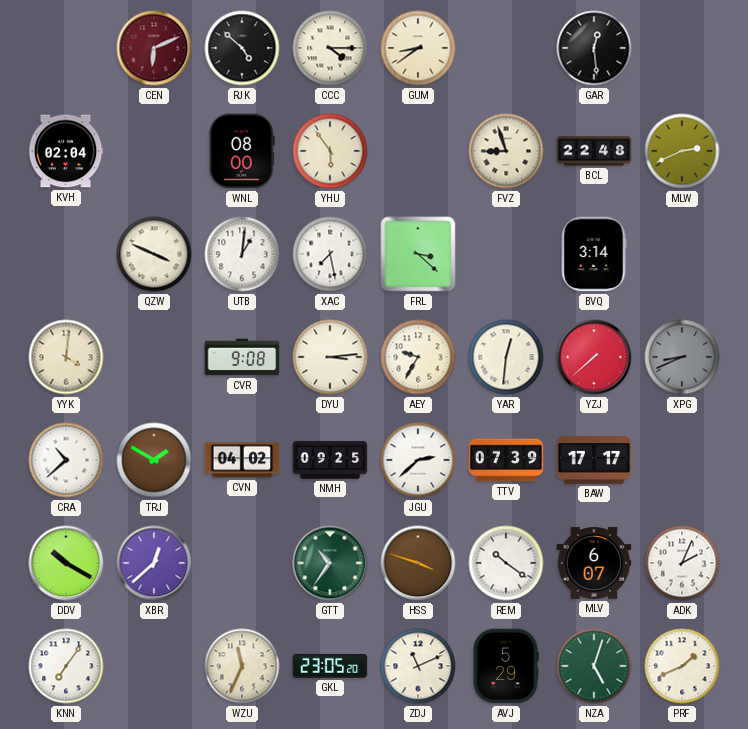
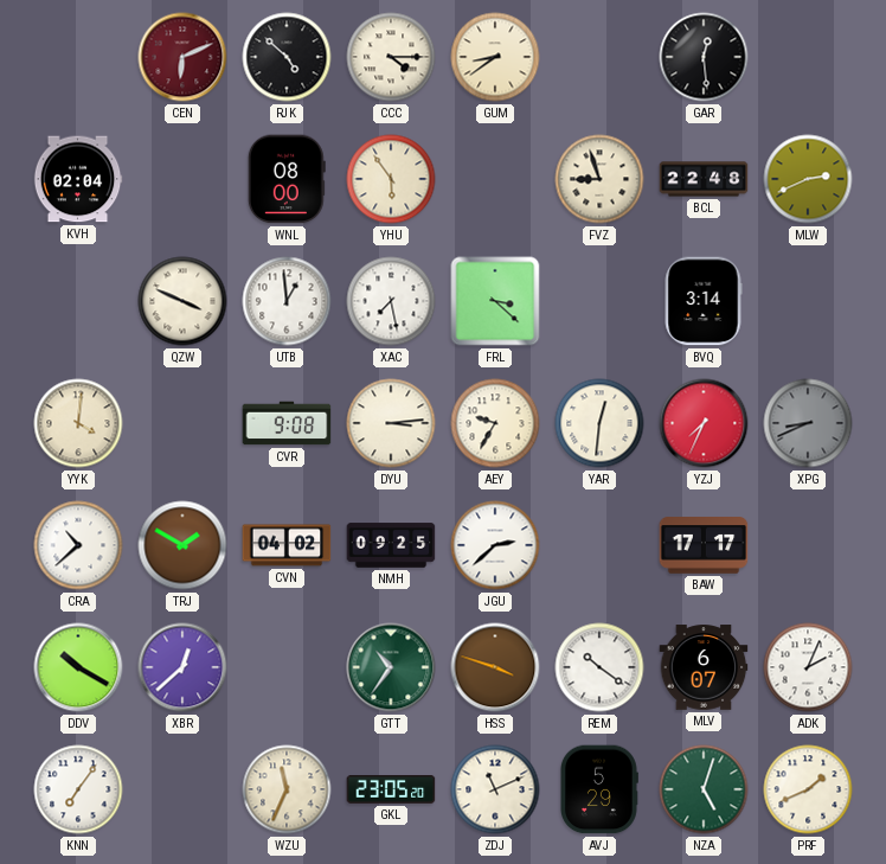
UTB: 1:01 -> 12:59
YZJ: 7:38 -> 7:34
TTV: 07:39 -> none
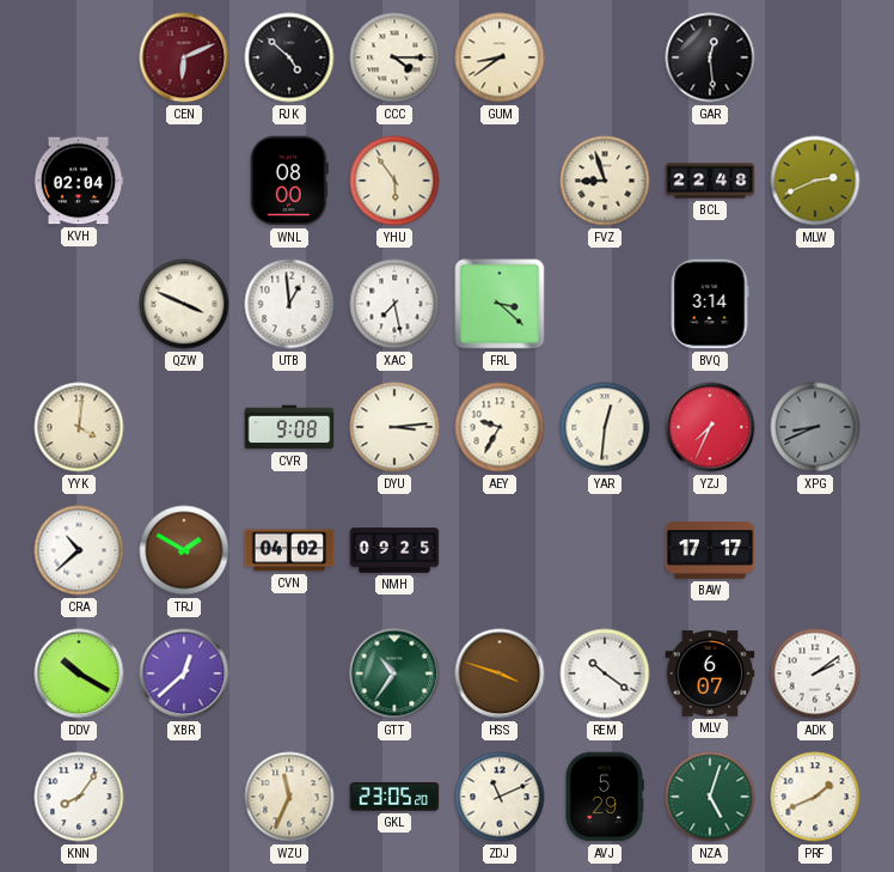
JGU: 2:38 -> none
ADK: 2:04 -> 2:09
KNN: 7:06 -> 8:06
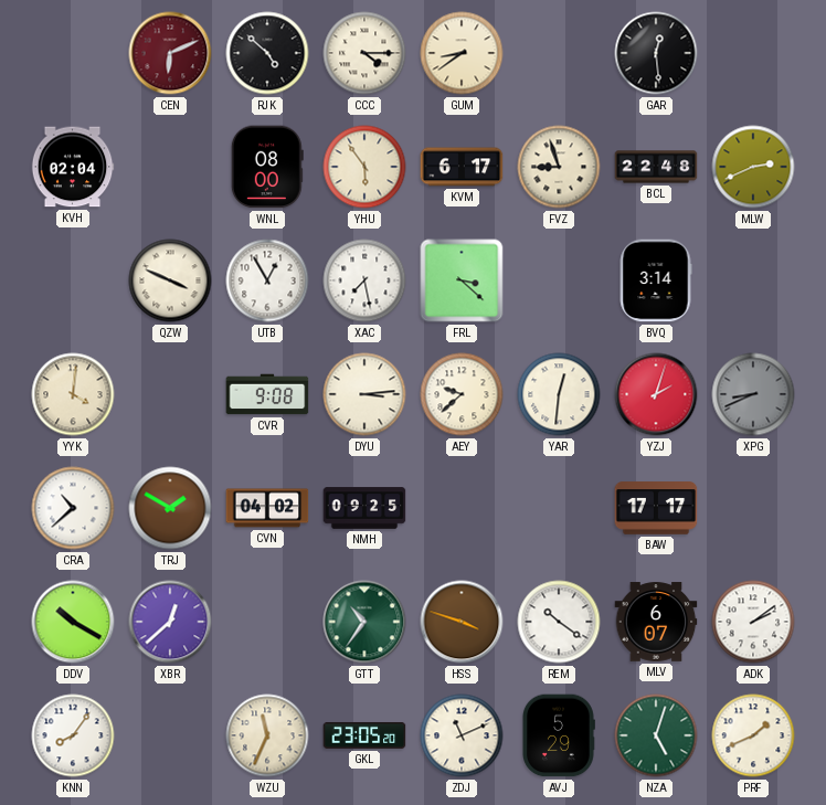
KVM: none -> 6:17
UTB: 12:59 -> 12:55
AEY: 9:35 -> 9:38
YZJ: 7:34 -> 2:03
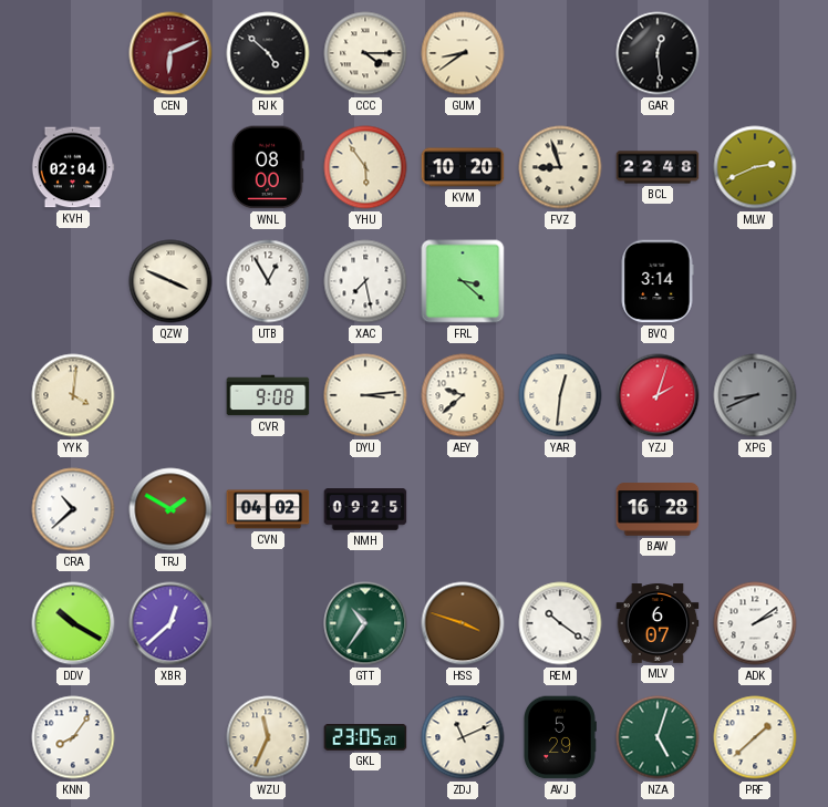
KVM: 6:17 -> 10:20
BAW: 17:17 -> 16:28
PRF: 1:41 -> 1:38
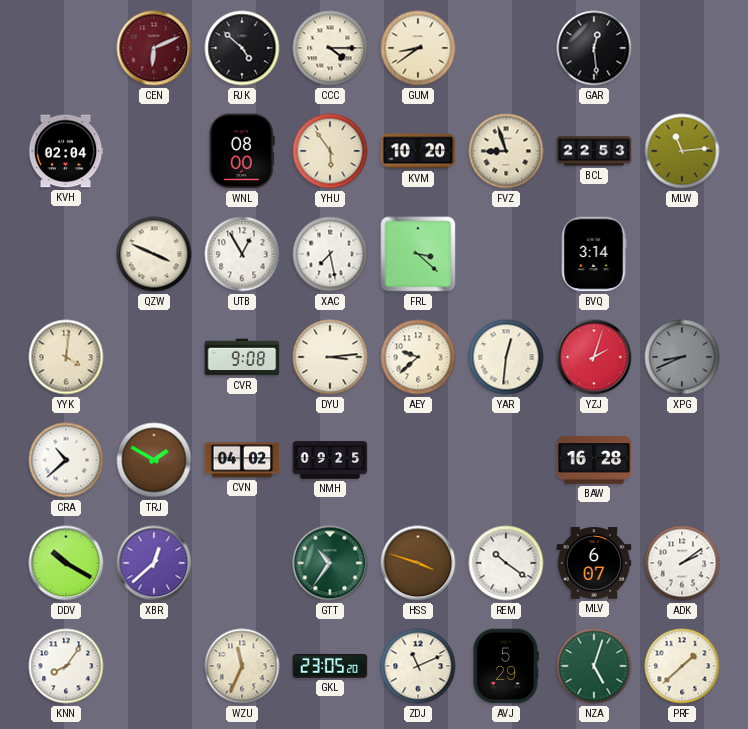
BCL: 22:48 -> 22:53
MLW: 2:41 -> 11:14
